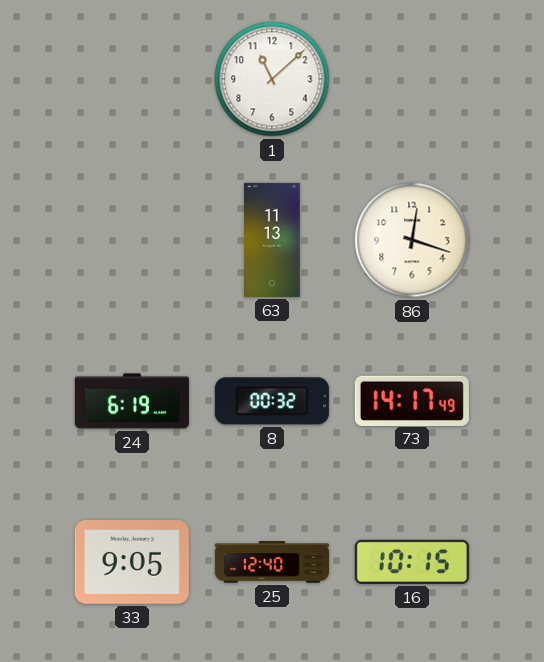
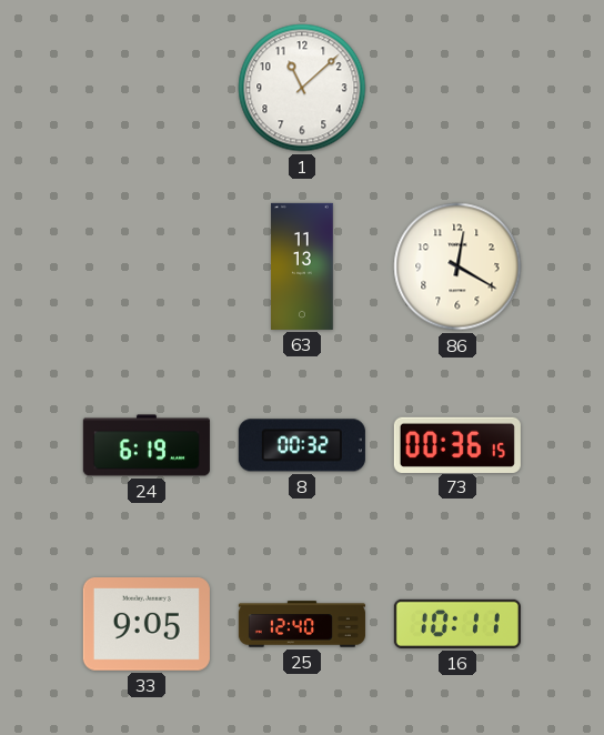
86: 12:18 -> 12:20
73: 14:17 -> 00:36
16: 10:15 -> 10:11
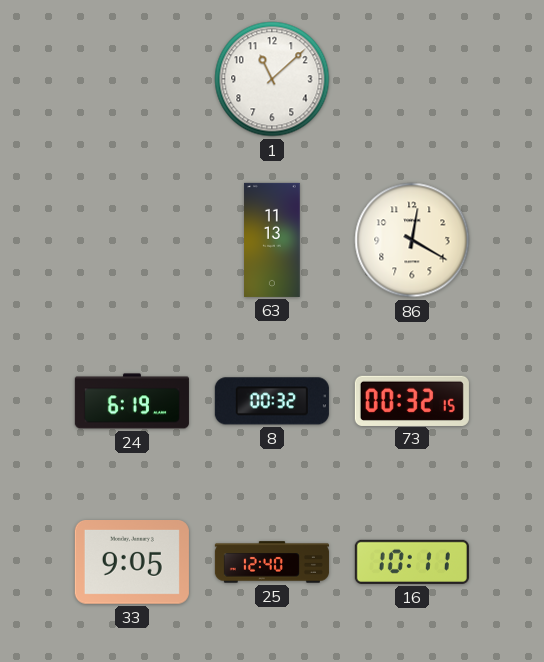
73: 00:36 -> 00:32
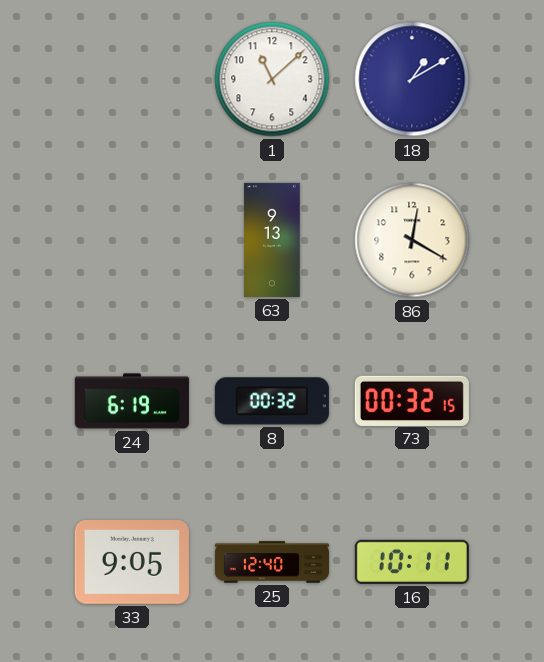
18: none -> 1:10
63: 11:13 -> 9:13
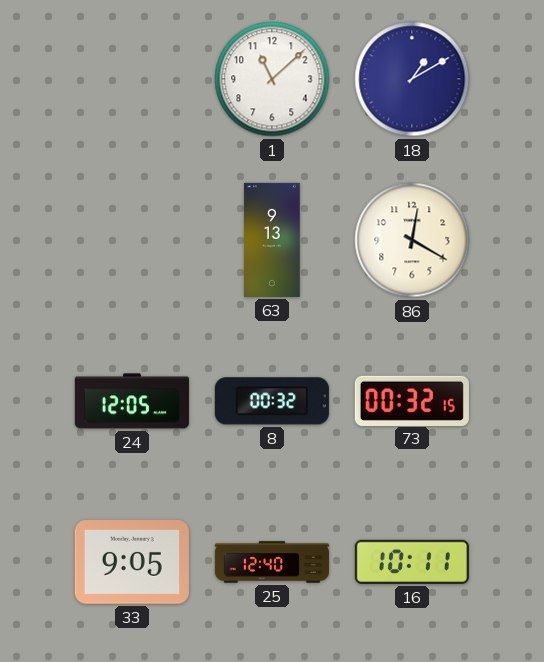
24: 6:19 -> 12:05
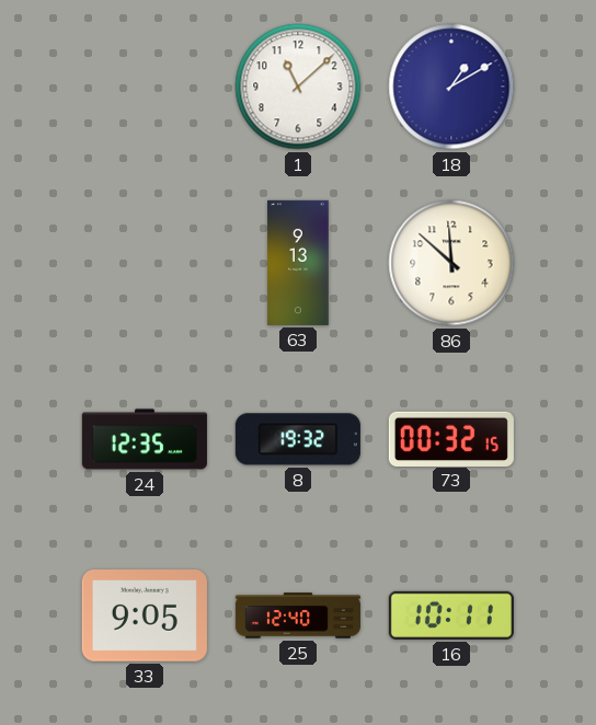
86: 12:20 -> 11:52
24: 12:05 -> 12:35
8: 00:32 -> 19:32
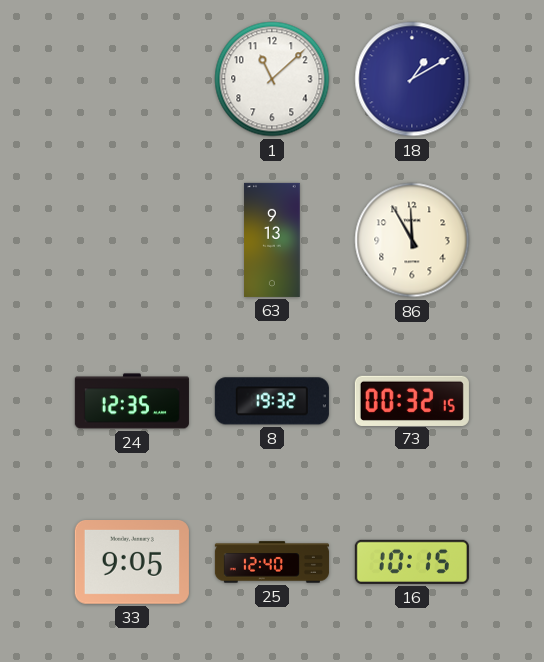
86: 11:52 -> 11:55
16: 10:11 -> 10:15
